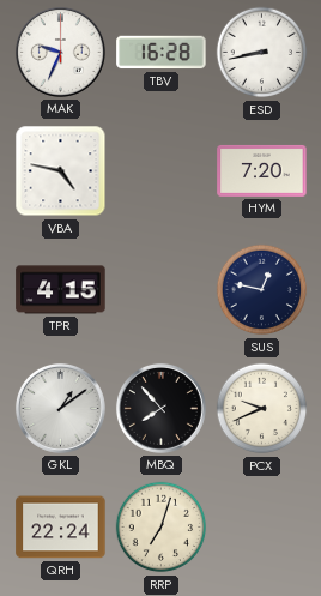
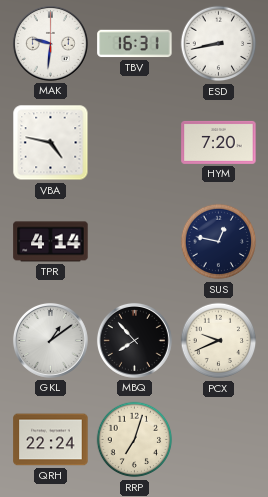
MAK: 9:34 -> 9:31
TBV: 16:28 -> 16:31
TPR: 4:15 -> 4:14
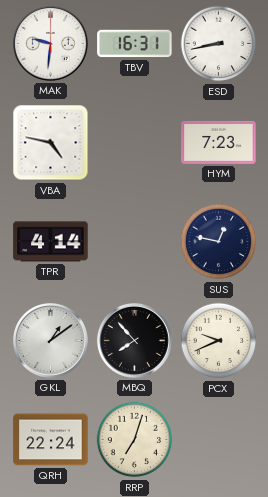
HYM: 7:20 -> 7:23
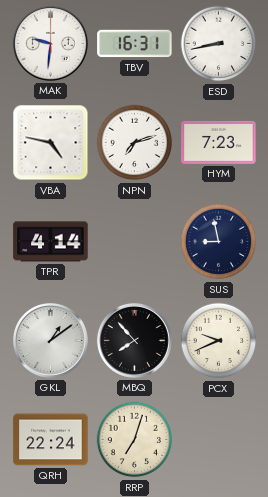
NPN: none -> 7:12
SUS: 12:47 -> 8:58
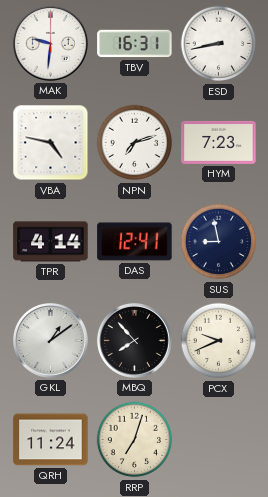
DAS: none -> 12:41
QRH: 22:24 -> 11:24
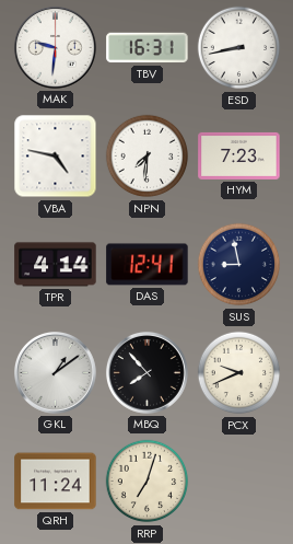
NPN: 7:12 -> 7:31
